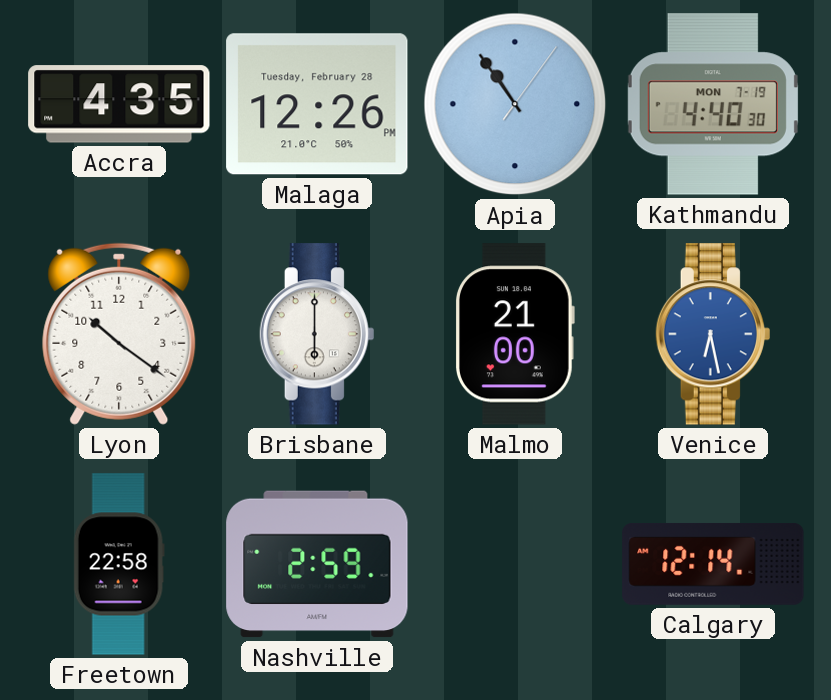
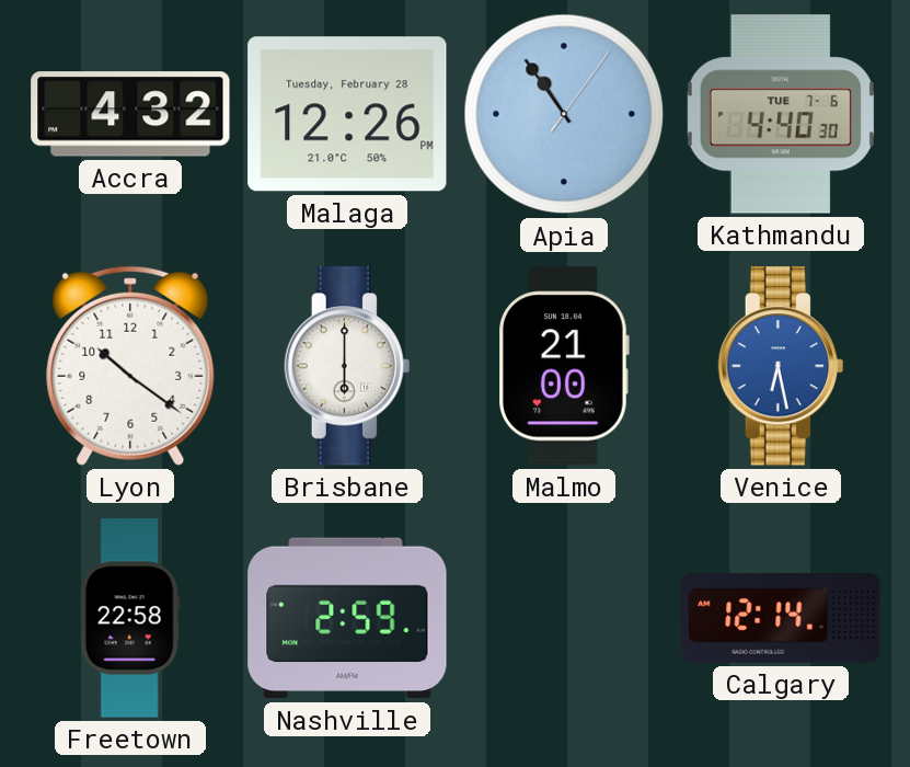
Accra: 4:35 -> 4:32
Kathmandu date: MON 7-19 -> TUE 7-6
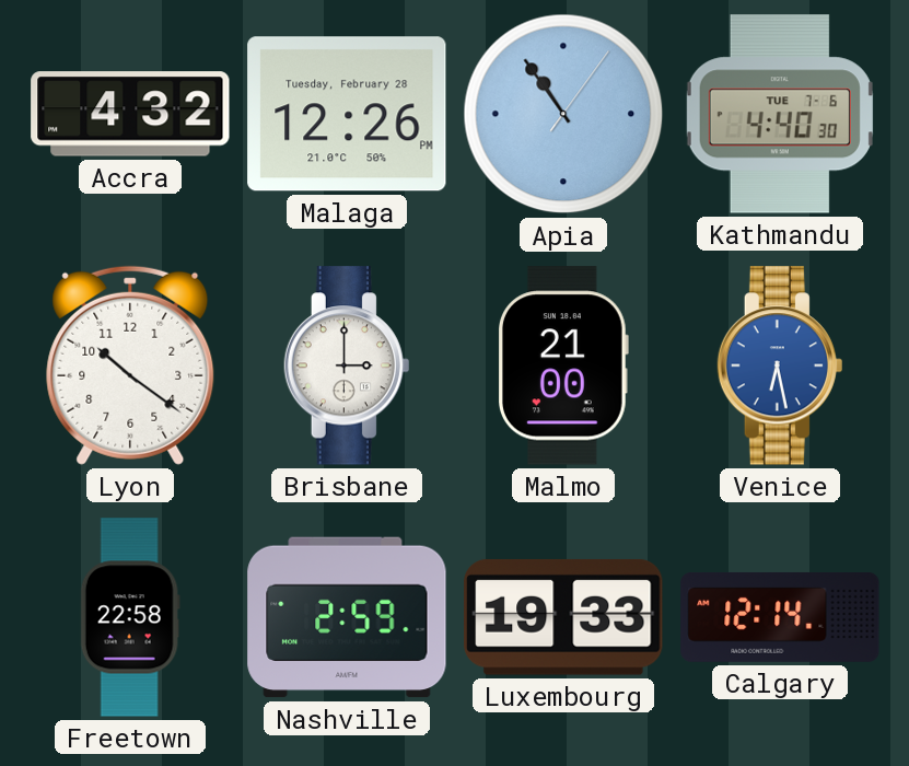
Brisbane: 6:00 -> 3:00
Luxembourg: none -> 19:33
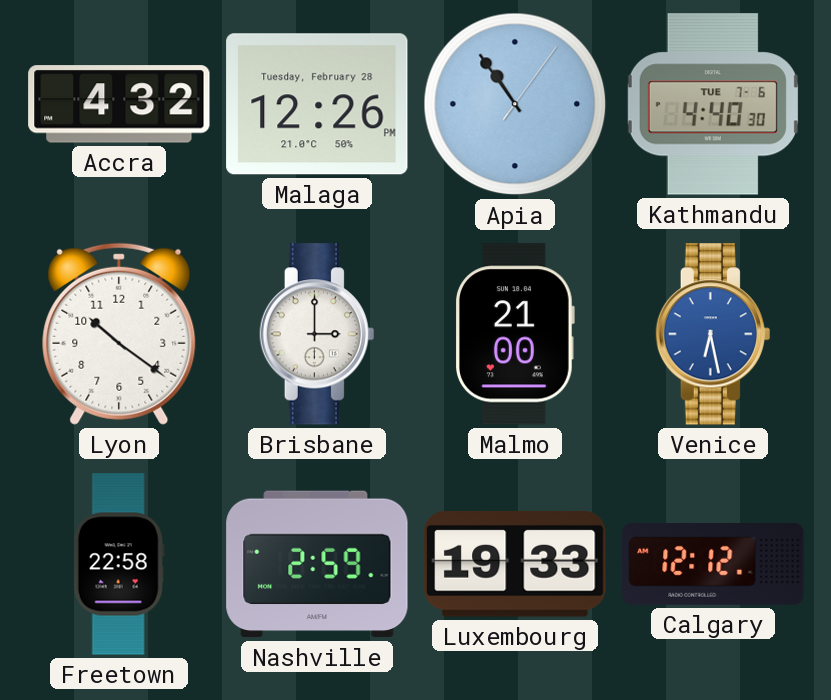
Calgary: 12:14 -> 12:12
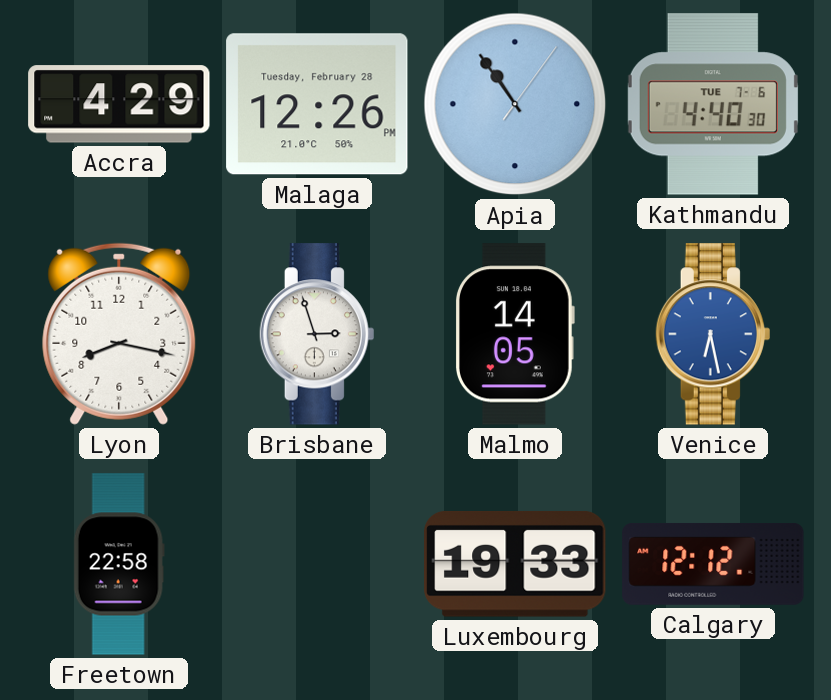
Accra: 4:32 -> 4:29
Lyon: 10:21 -> 8:17
Brisbane: 3:00 -> 2:57
Malmo: 21:00 -> 14:05
Nashville: 2:59 -> none
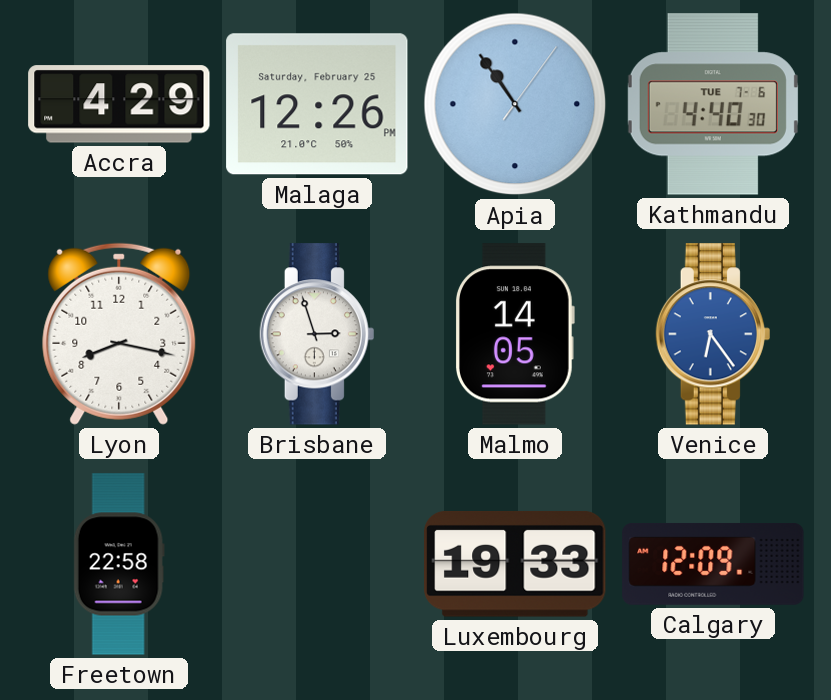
Malaga date: Tuesday, February 28 -> Saturday, February 25
Venice: 6:28 -> 6:24
Calgary: 12:12 -> 12:09
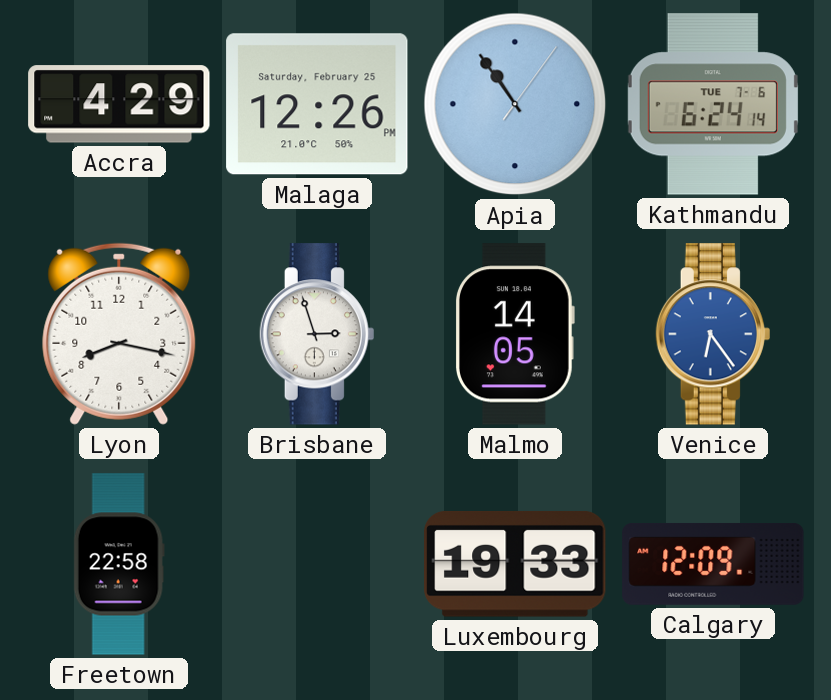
Kathmandu: 4:40 -> 6:24
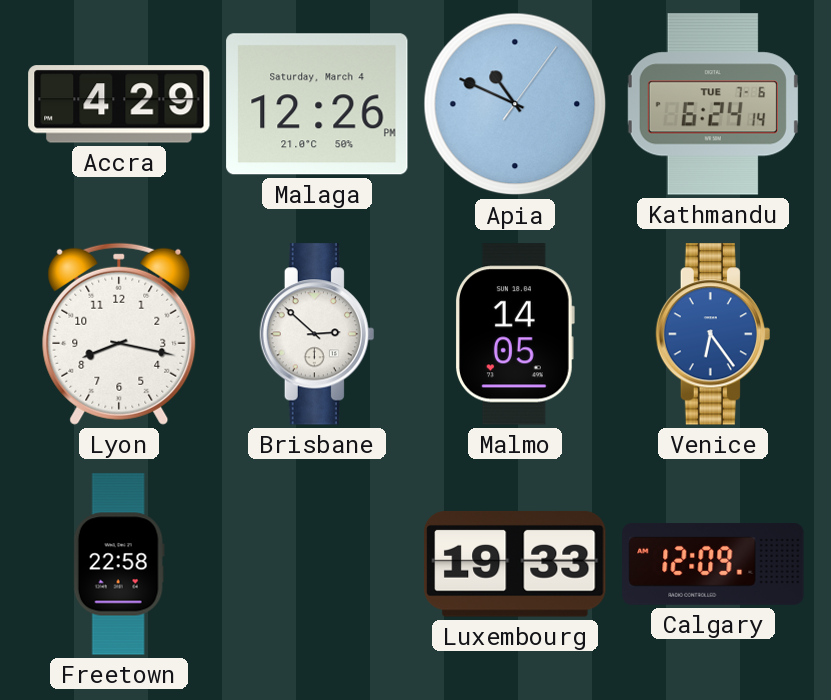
Malaga date: Saturday, February 25 -> Saturday, March 4
Apia: 10:54 -> 10:49
Brisbane: 2:57 -> 2:52
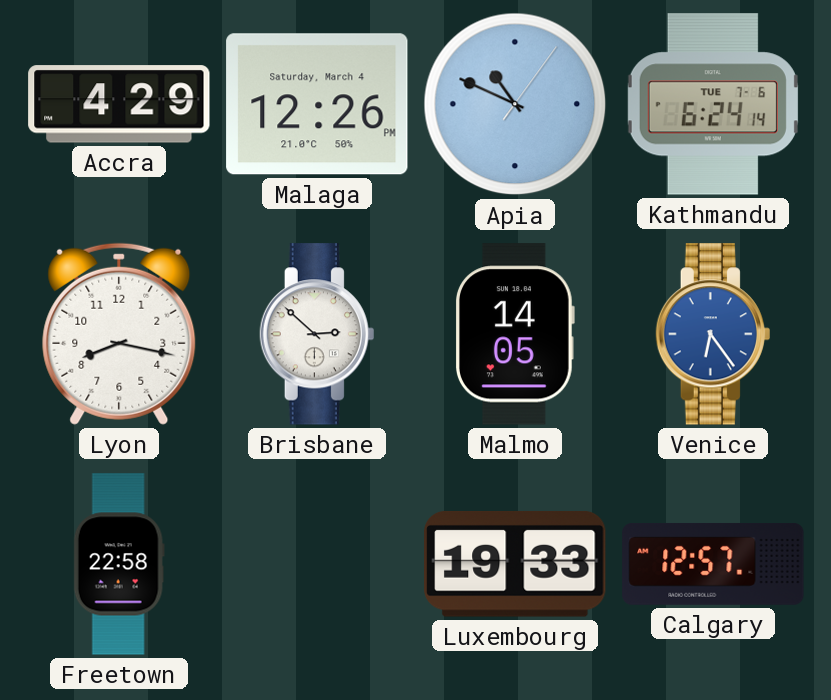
Calgary: 12:09 -> 12:57
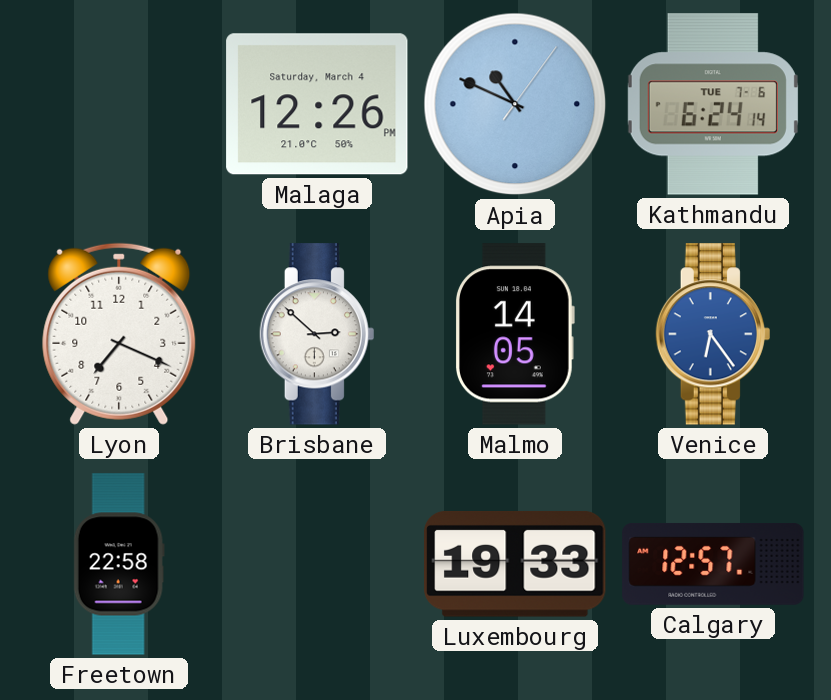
Accra: 4:29 -> none
Lyon: 8:17 -> 7:19
